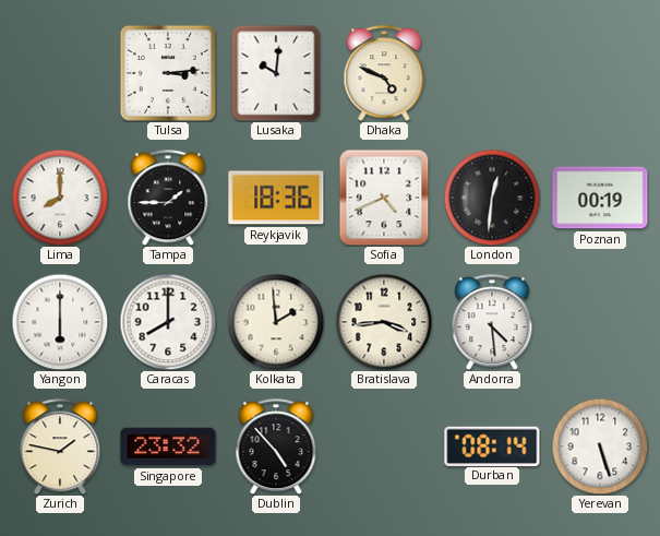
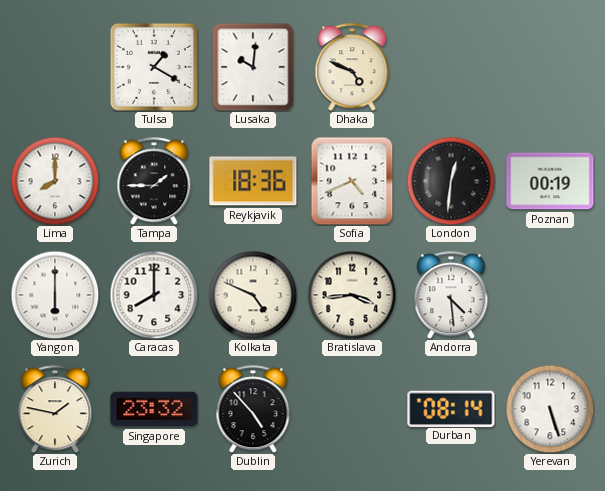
Tulsa: 3:14 -> 1:20
Kolkata: 1:59 -> 4:49
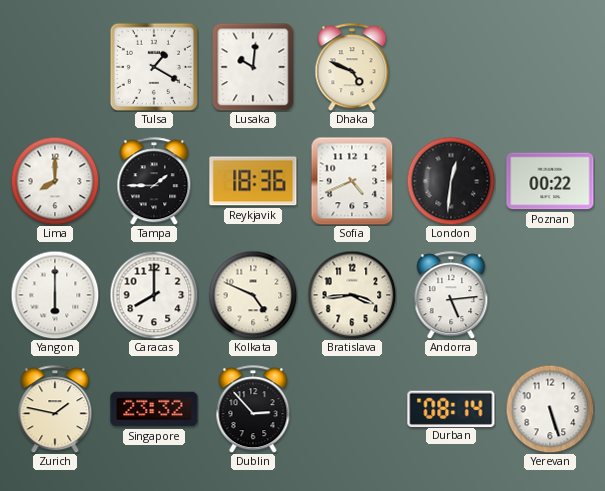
Poznan: 00:19 -> 00:22
Andorra: 4:29 -> 5:14
Dublin: 4:53 -> 2:53
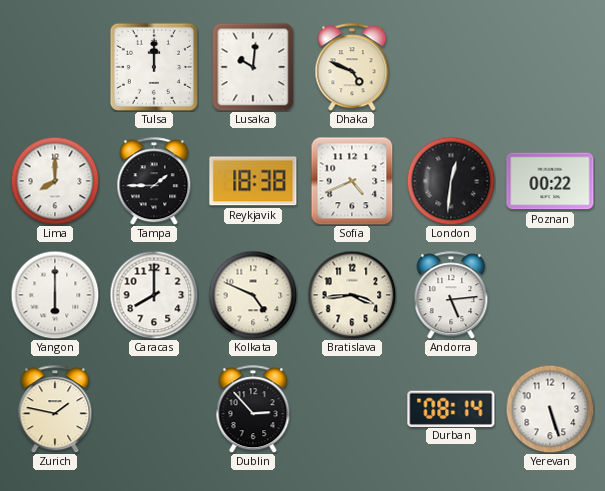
Tulsa: 1:20 -> 12:00
Reykjavik: 18:36 -> 18:38
Singapore: 23:32 -> none
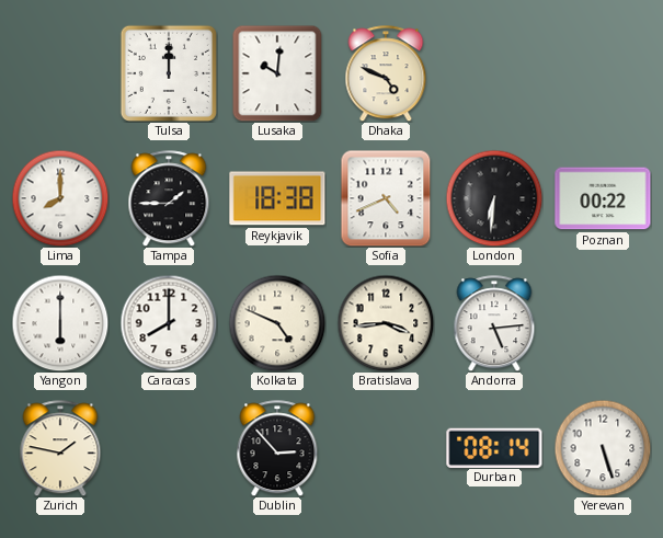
London: 12:31 -> 6:31
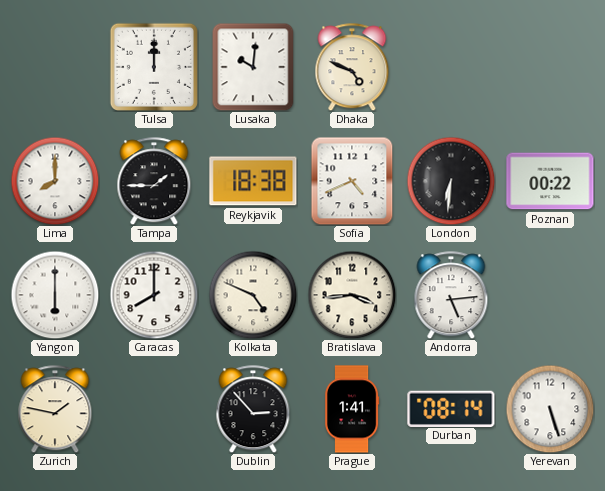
Prague: none -> 1:41
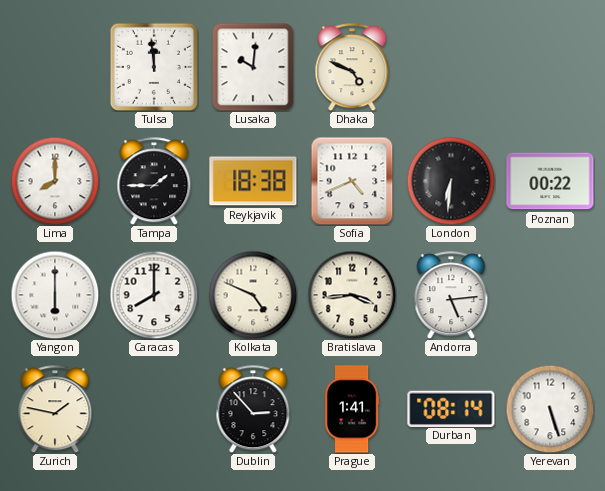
Tulsa: 12:00 -> 11:59
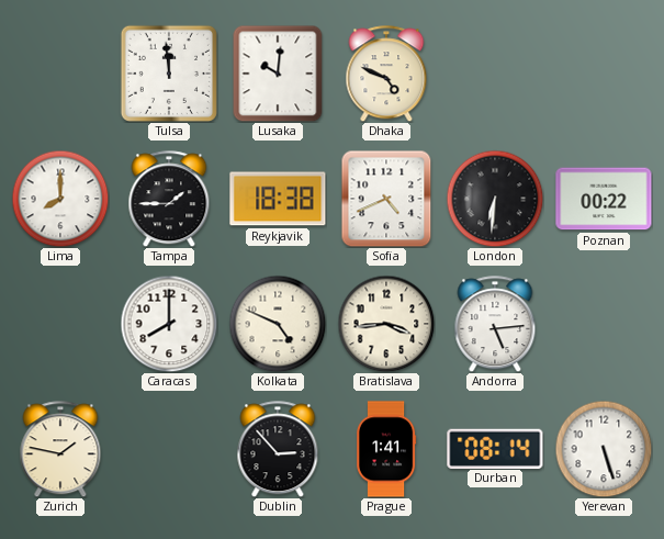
Yangon: 6:00 -> none
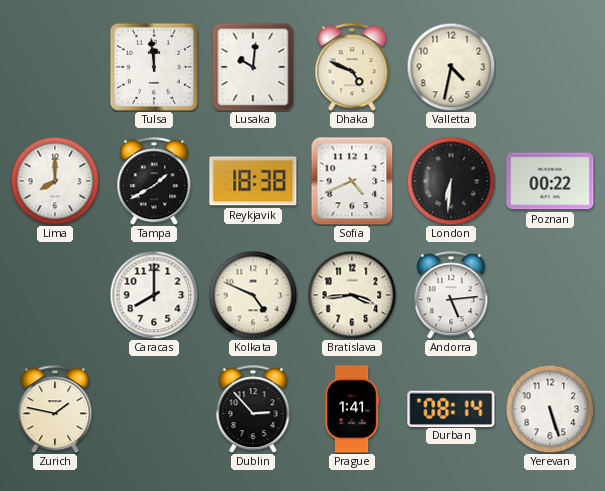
Valletta: none -> 4:32
Tampa: 1:45 -> 1:40
